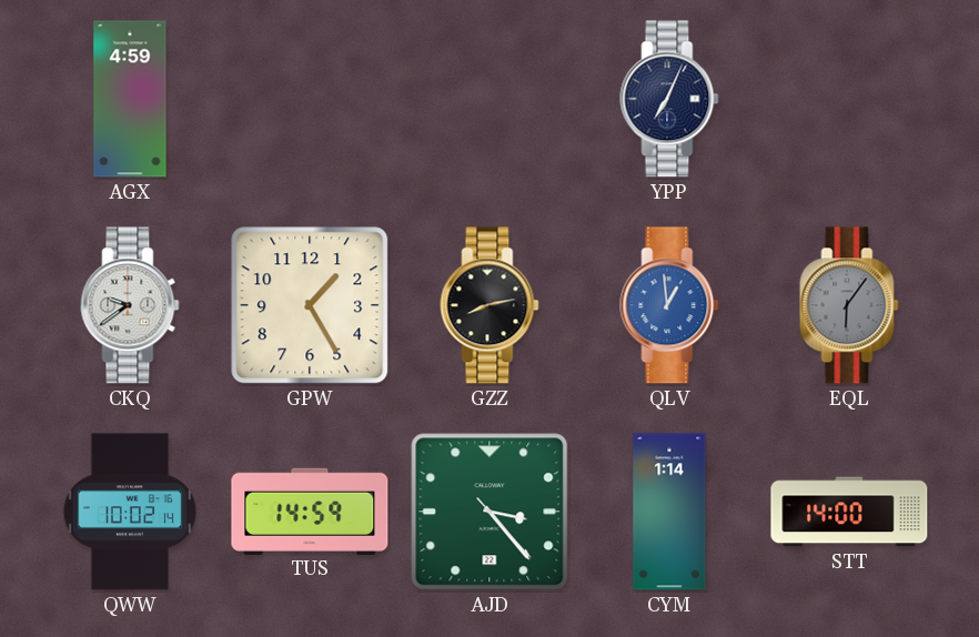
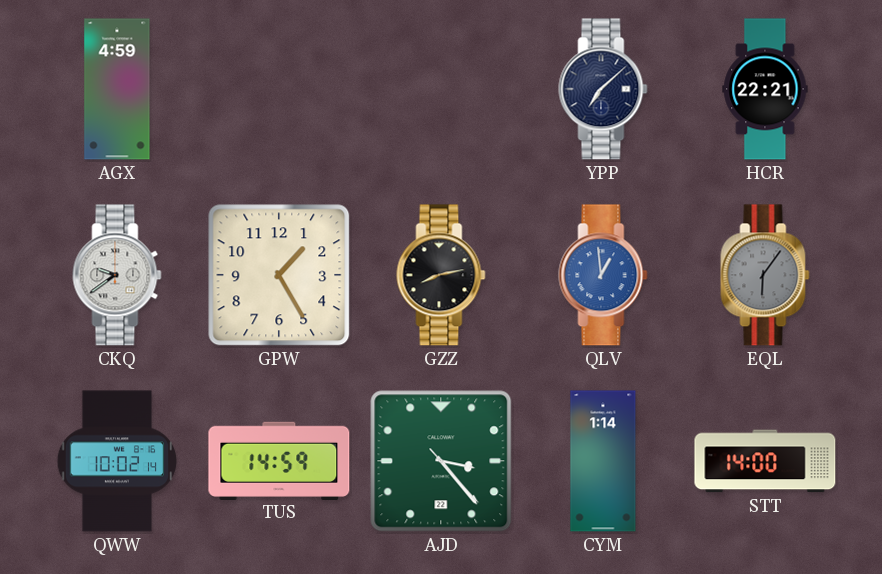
YPP: 7:04 -> 7:08
HCR: none -> 22:21
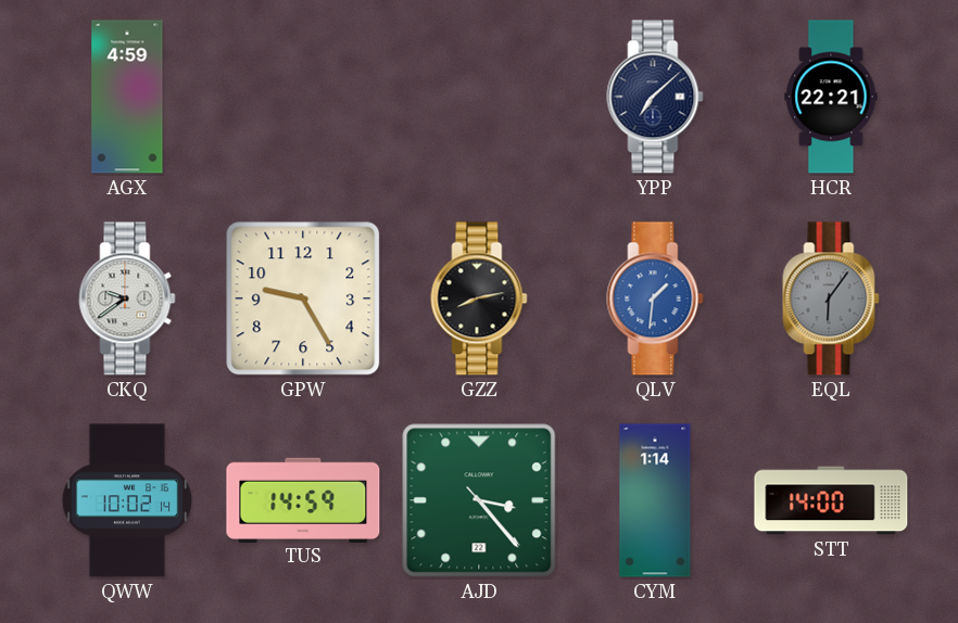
GPW: 1:25 -> 9:25
QLV: 12:59 -> 1:31
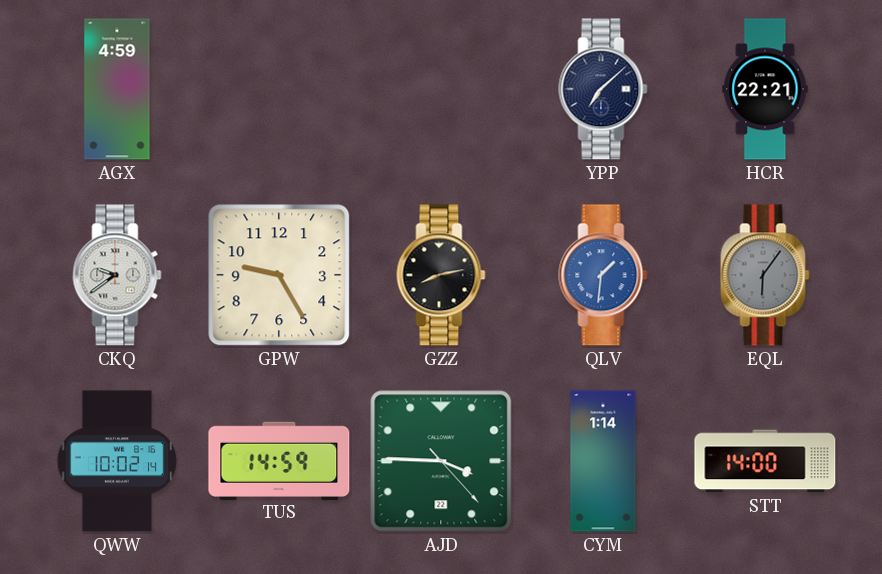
AJD: 3:23 -> 3:45
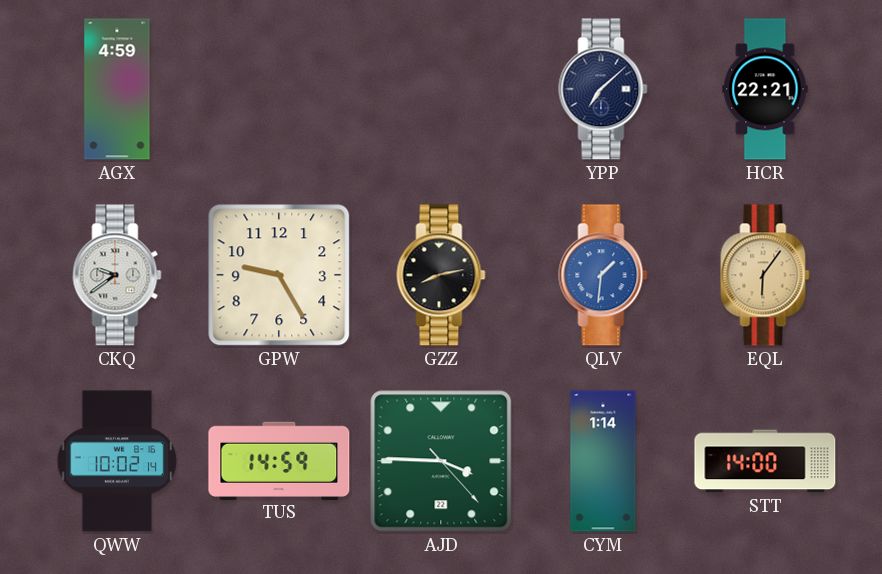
EQL dial: grey -> champagne
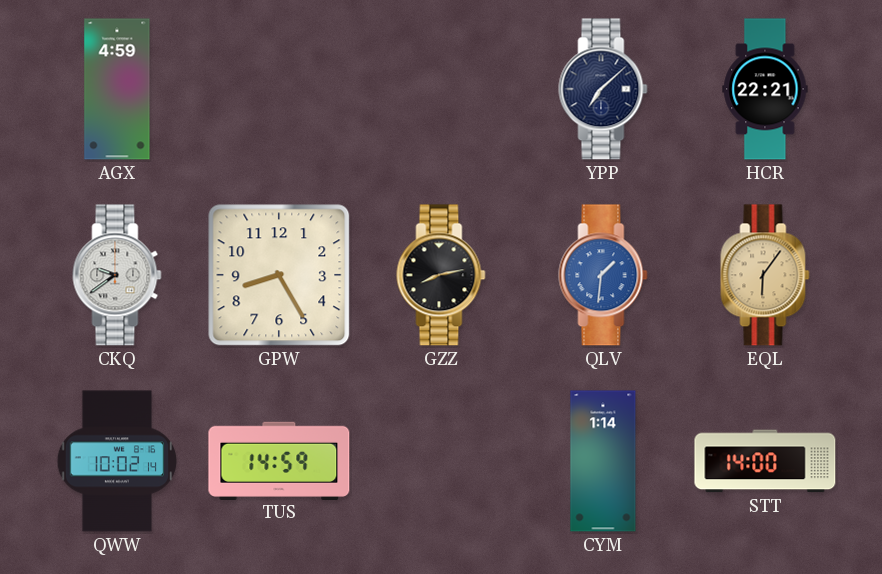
GPW: 9:25 -> 8:25
AJD: 3:45 -> none
